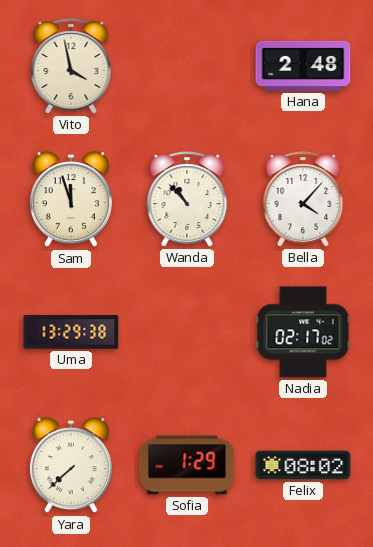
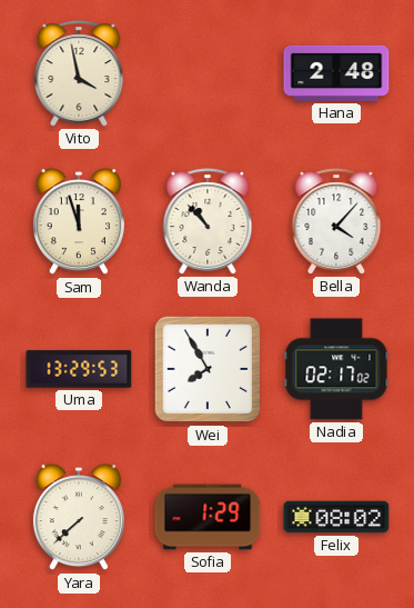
Uma: 13:29:38 -> 13:29:53
Wei: none -> 7:55
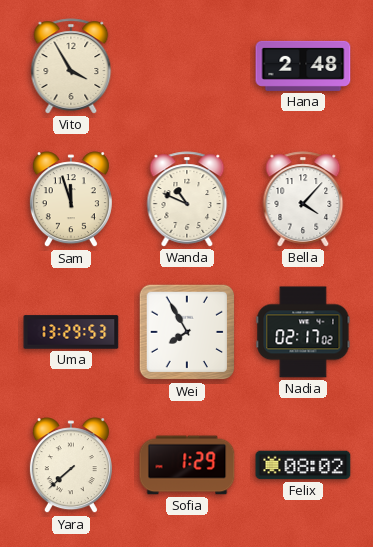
Vito: 3:58 -> 3:55
Wanda: 10:53 -> 10:49
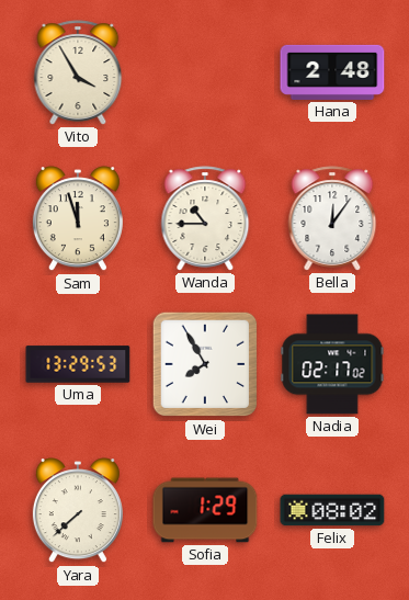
Wanda: 10:49 -> 10:45
Bella: 4:07 -> 12:06
